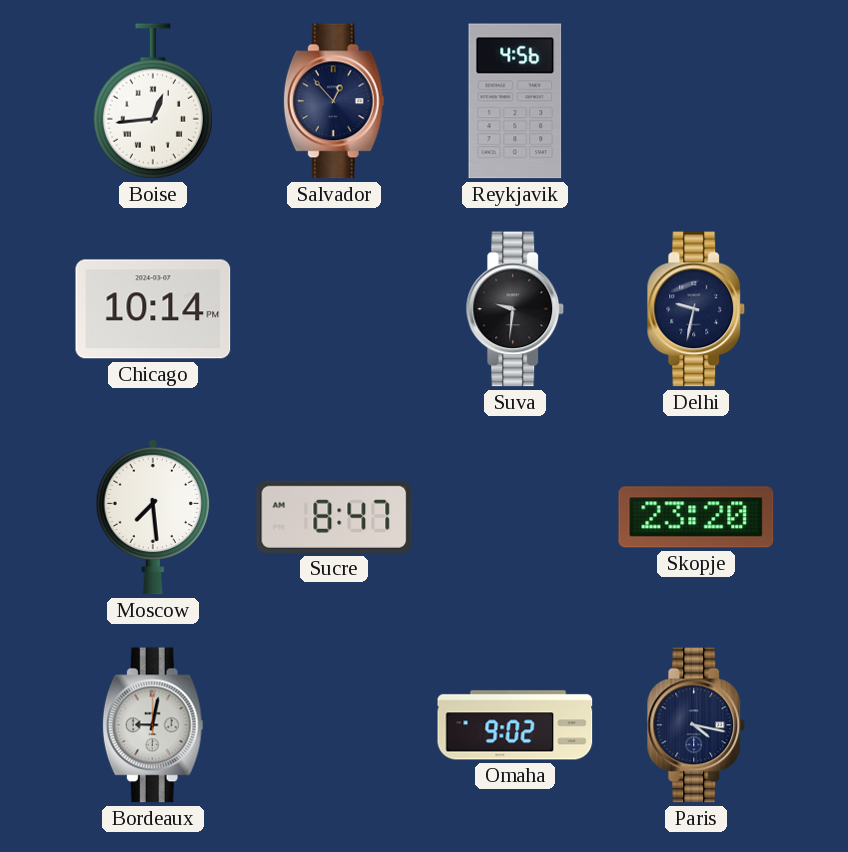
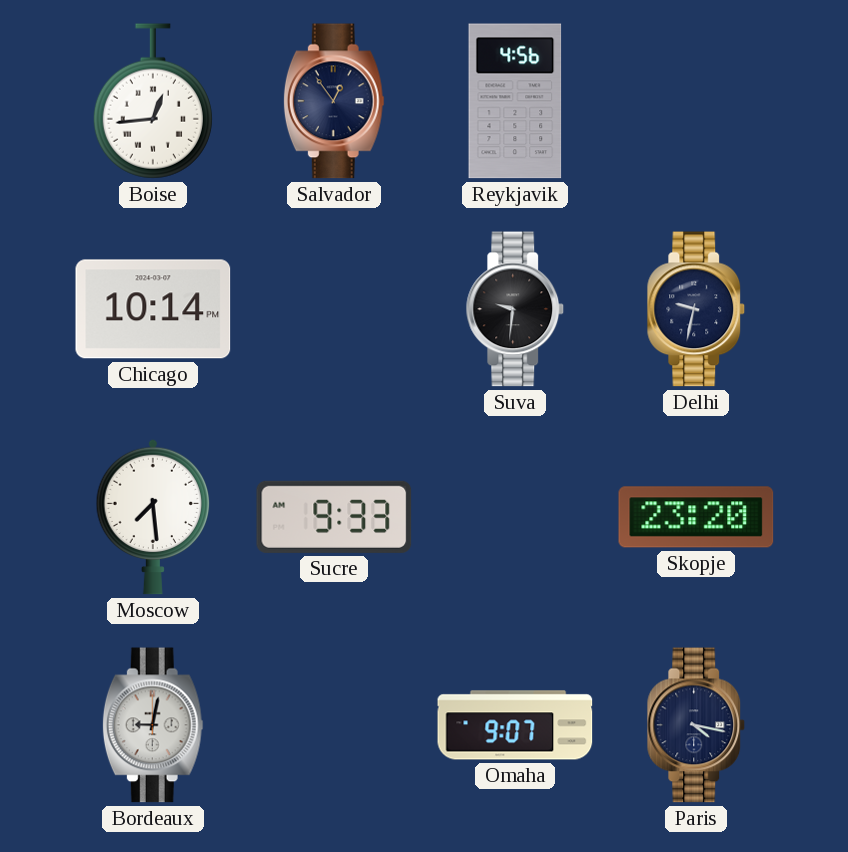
Salvador: 12:53 -> 12:54
Sucre: 8:47 -> 9:33
Omaha: 9:02 -> 9:07
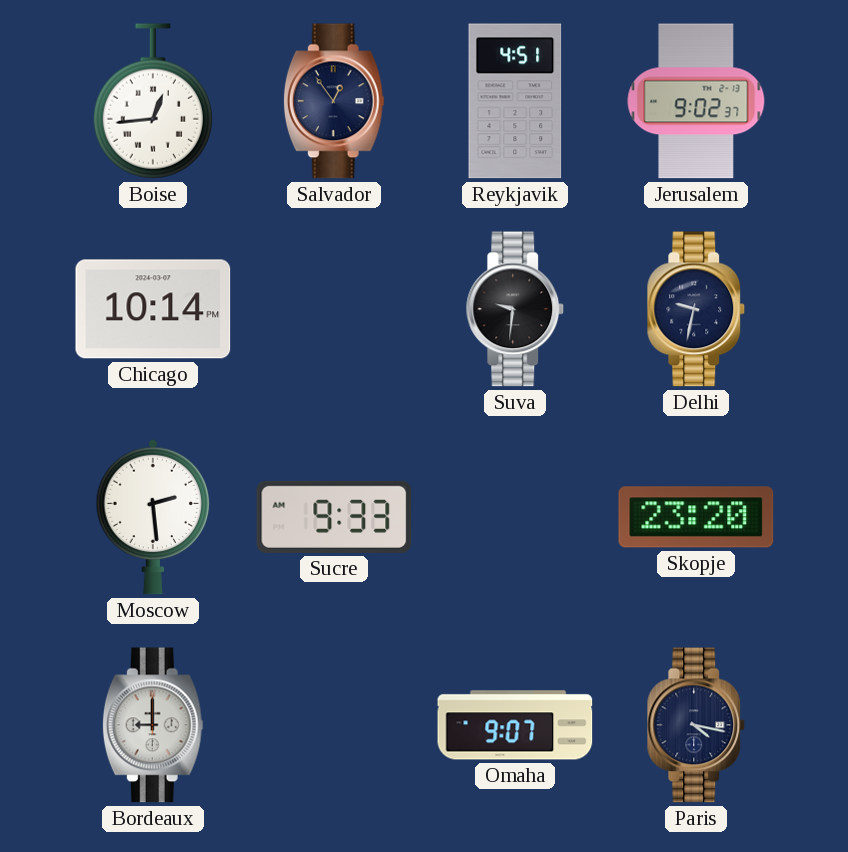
Reykjavik: 4:56 -> 4:51
Jerusalem: none -> 9:02
Moscow: 7:29 -> 2:29
Bordeaux: 9:02 -> 9:00
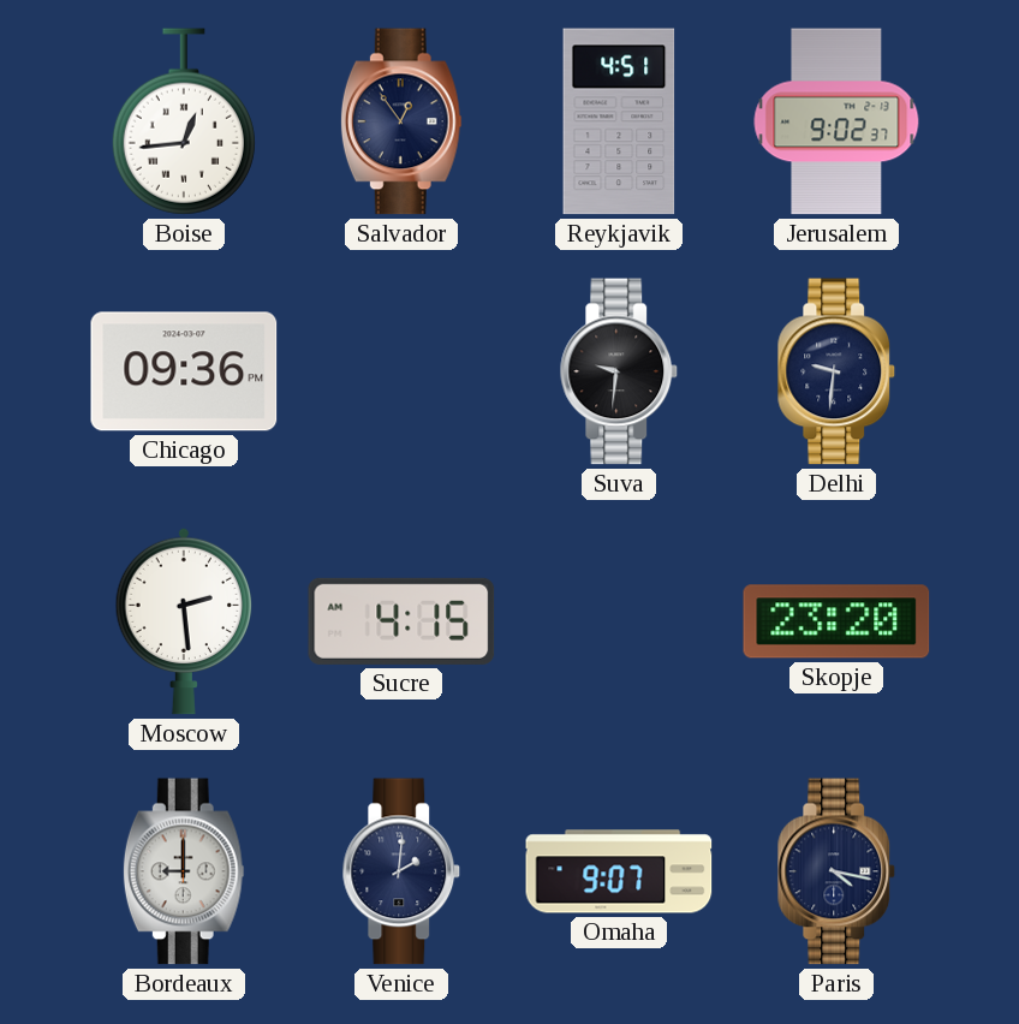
Chicago: 10:14 -> 09:36
Delhi: 9:32 -> 9:31
Sucre: 9:33 -> 4:15
Venice: none -> 2:01
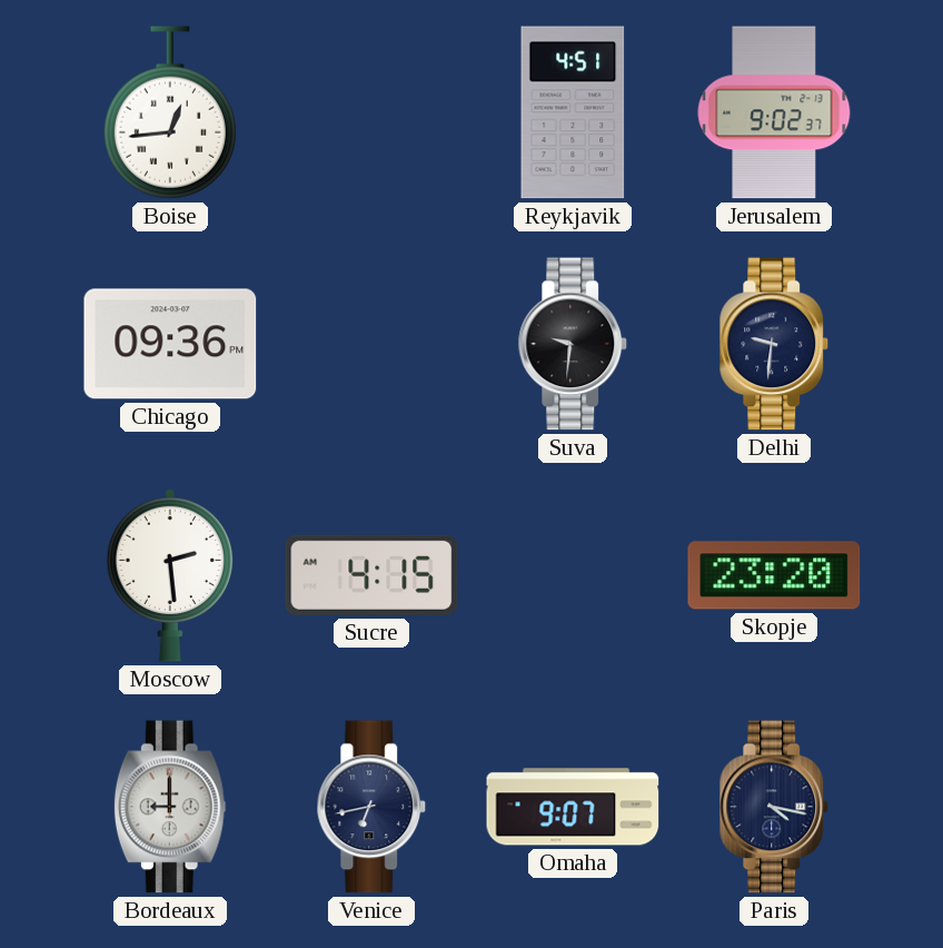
Salvador: 12:54 -> none
Venice: 2:01 -> 6:43
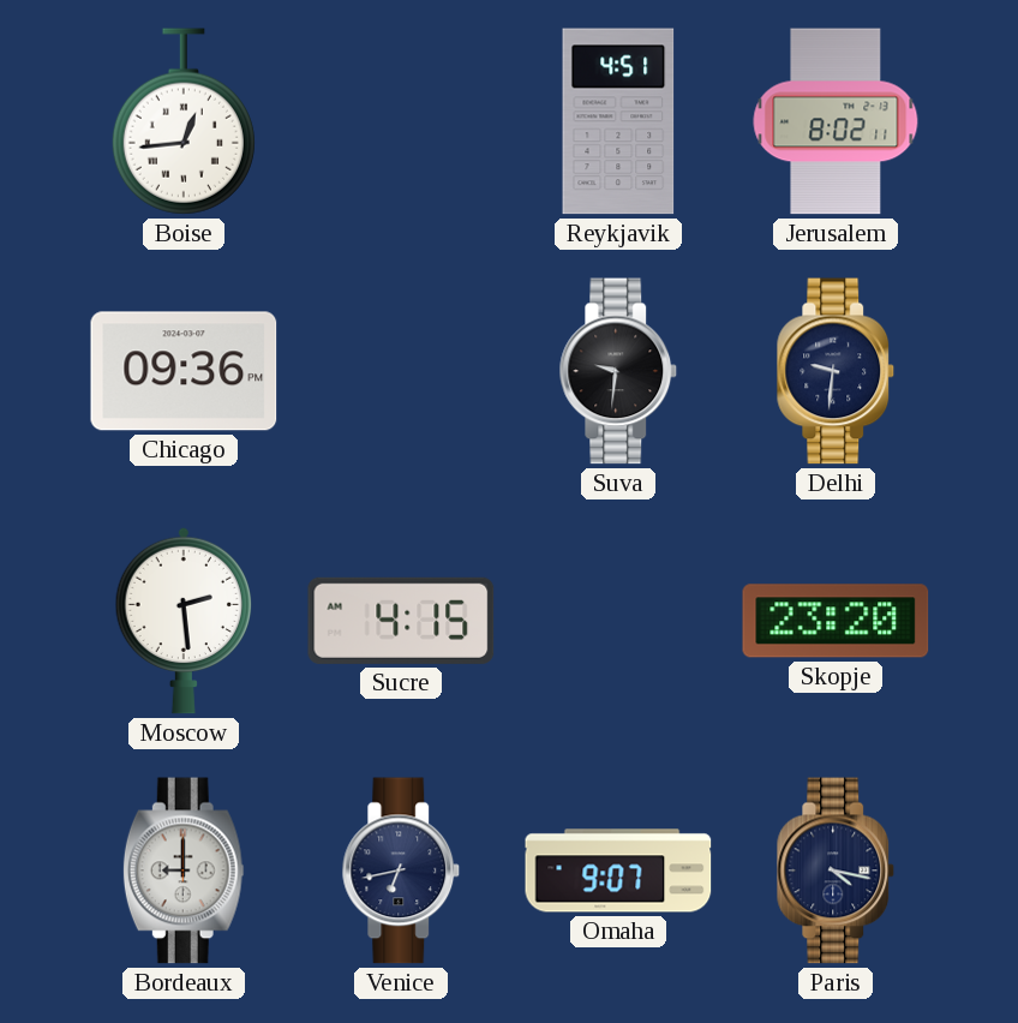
Jerusalem: 9:02 -> 8:02
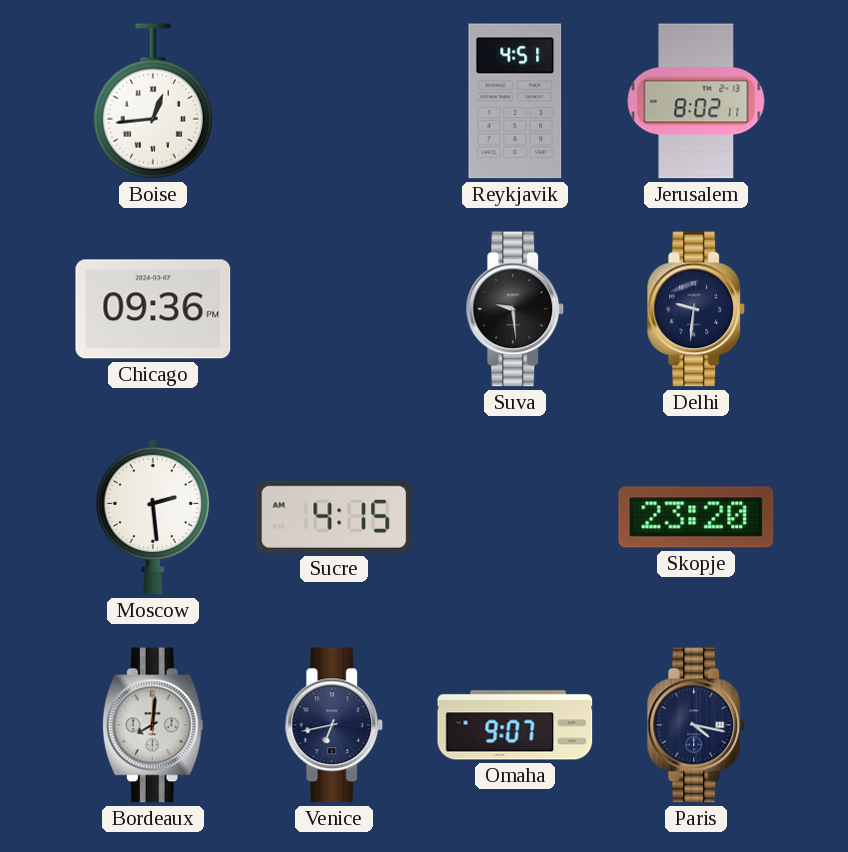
Suva: 9:31 -> 9:29
Bordeaux: 9:00 -> 8:01
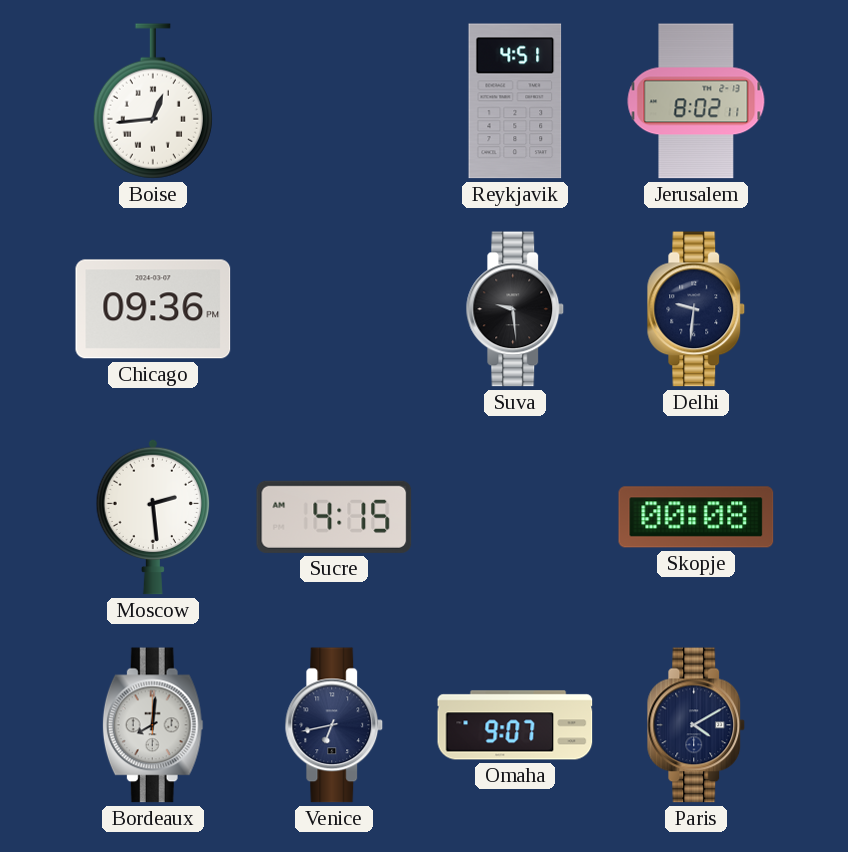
Skopje: 23:20 -> 00:08
Paris: 4:17 -> 4:10
